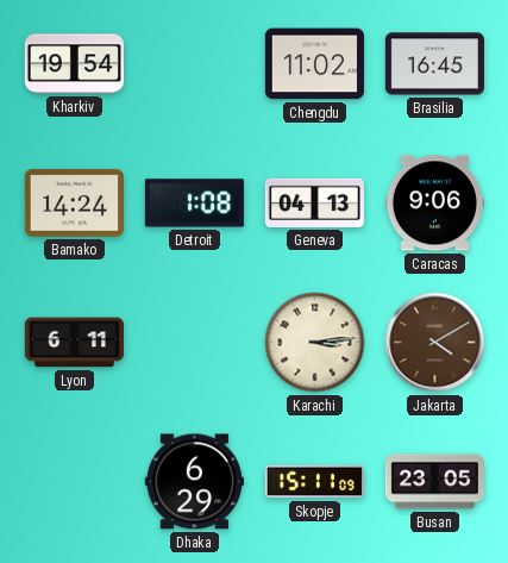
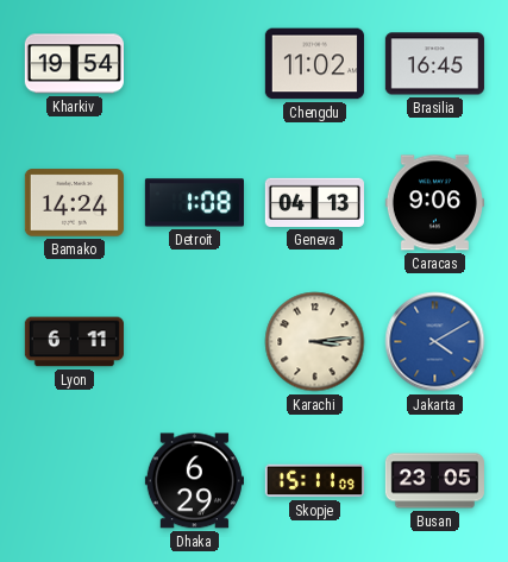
Jakarta dial: brown -> blue
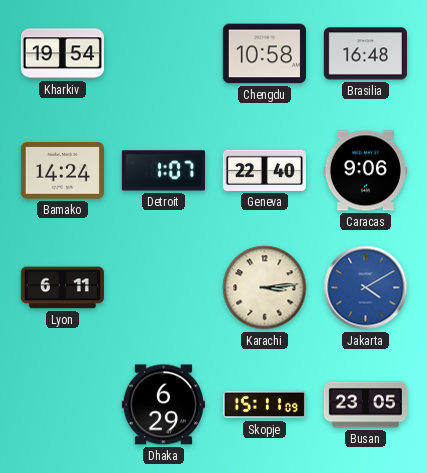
Chengdu: 11:02 -> 10:58
Brasilia: 16:45 -> 16:48
Detroit: 1:08 -> 1:07
Geneva: 04:13 -> 22:40
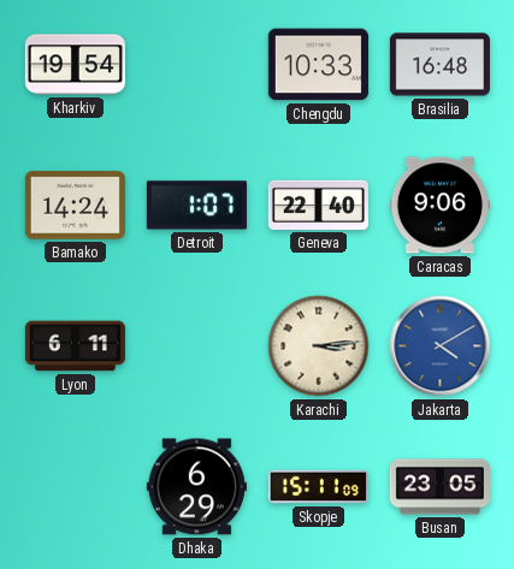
Chengdu: 10:58 -> 10:33
